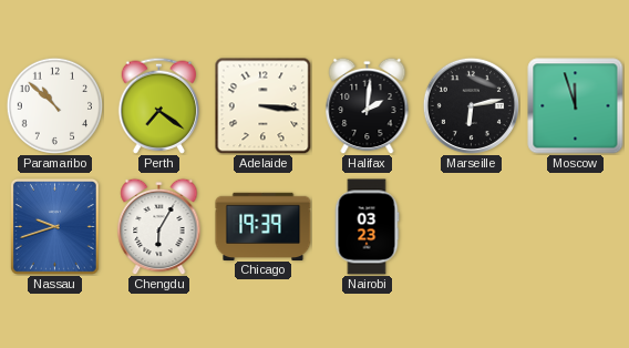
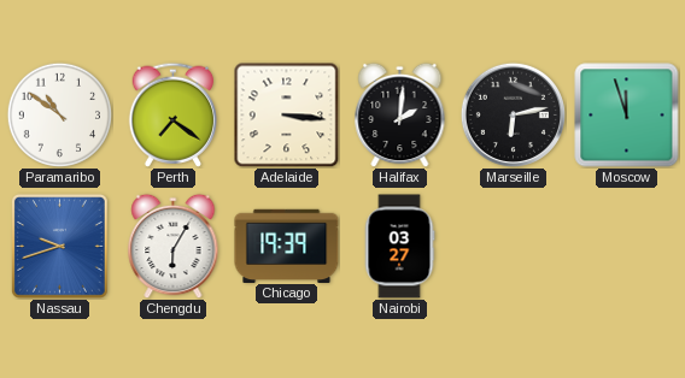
Paramaribo: 10:52 -> 10:51
Nairobi: 03:23 -> 03:27
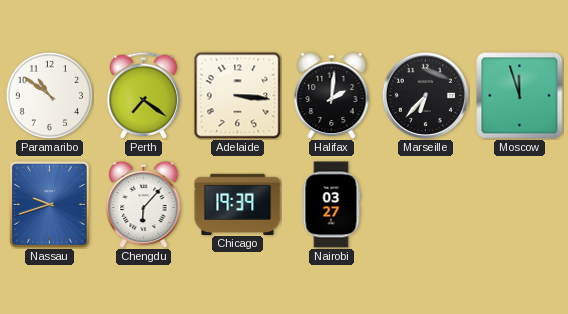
Marseille: 6:13 -> 6:37
Chengdu: 6:05 -> 6:07
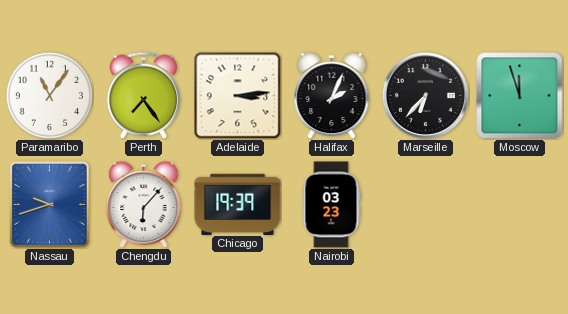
Paramaribo: 10:51 -> 11:06
Perth: 7:21 -> 7:24
Adelaide: 3:16 -> 3:14
Halifax: 2:01 -> 2:04
Nairobi: 03:27 -> 03:23
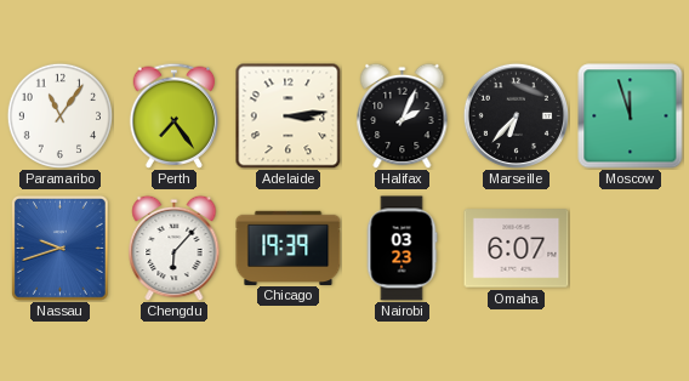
Omaha: none -> 6:07
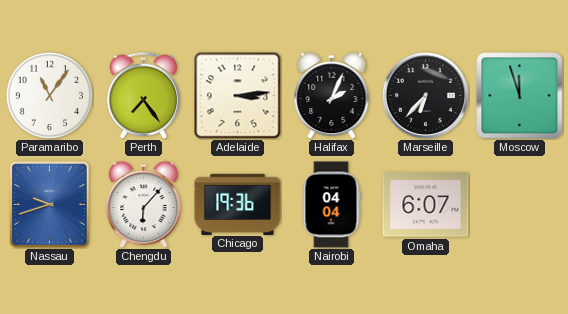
Chicago: 19:39 -> 19:36
Nairobi: 03:23 -> 04:04
